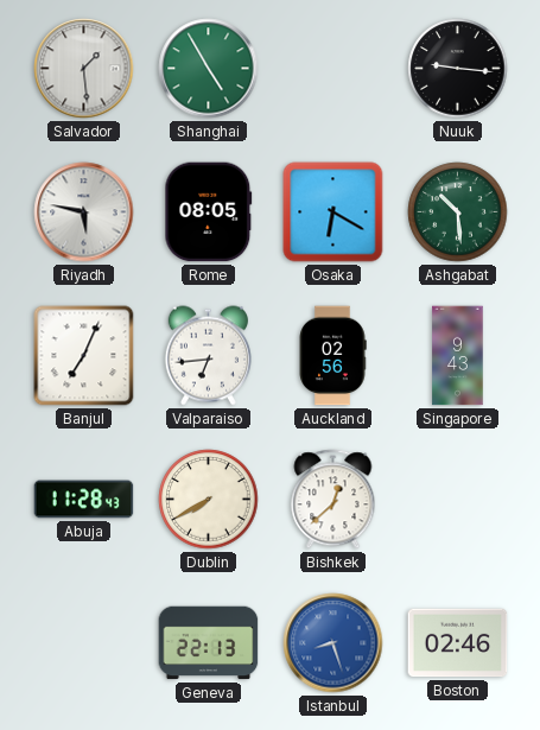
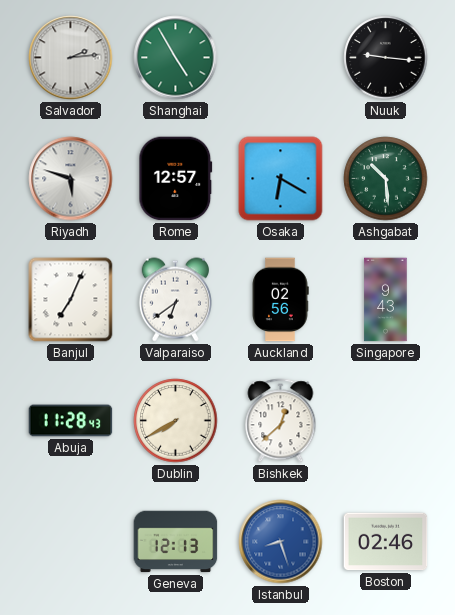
Salvador: 1:29 -> 2:14
Riyadh: 5:47 -> 5:48
Rome: 08:05 -> 12:57
Valparaiso: 6:44 -> 6:39
Geneva: 22:13 -> 12:13
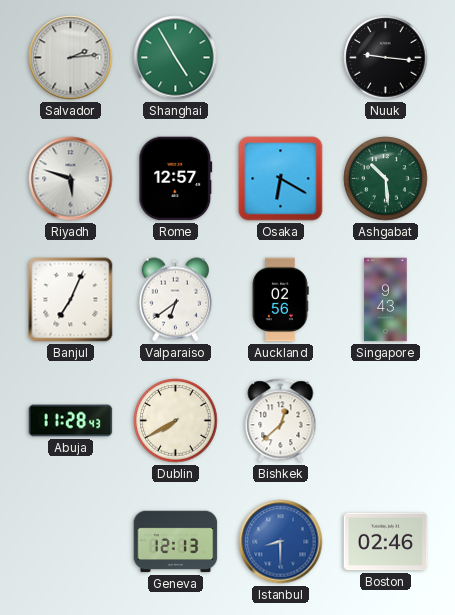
Istanbul: 8:27 -> 8:30
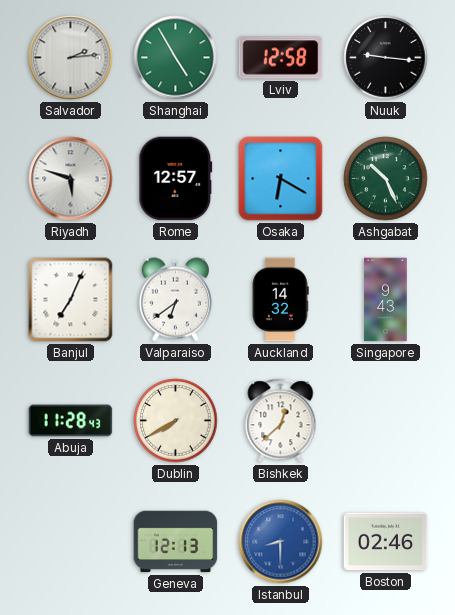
Lviv: none -> 12:58
Ashgabat: 10:29 -> 10:26
Auckland: 02:56 -> 14:32
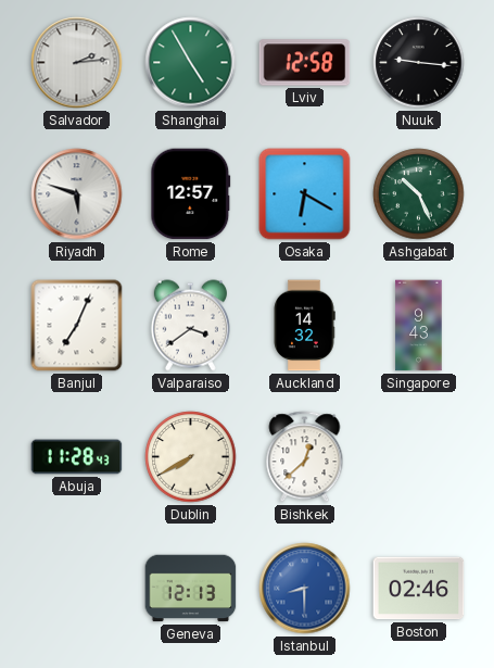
Valparaiso: 6:39 -> 3:39
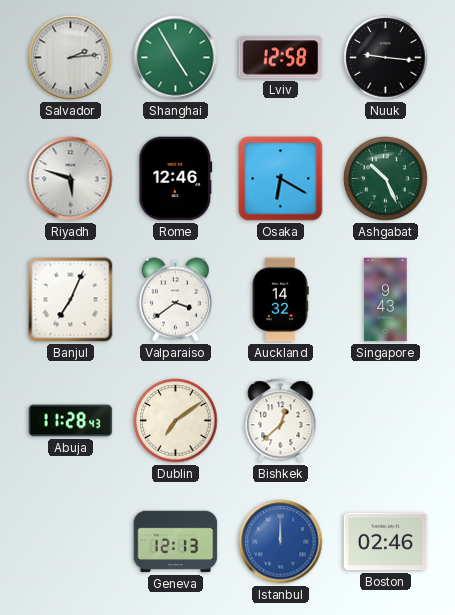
Rome: 12:57 -> 12:46
Dublin: 7:40 -> 7:09
Istanbul: 8:30 -> 12:00
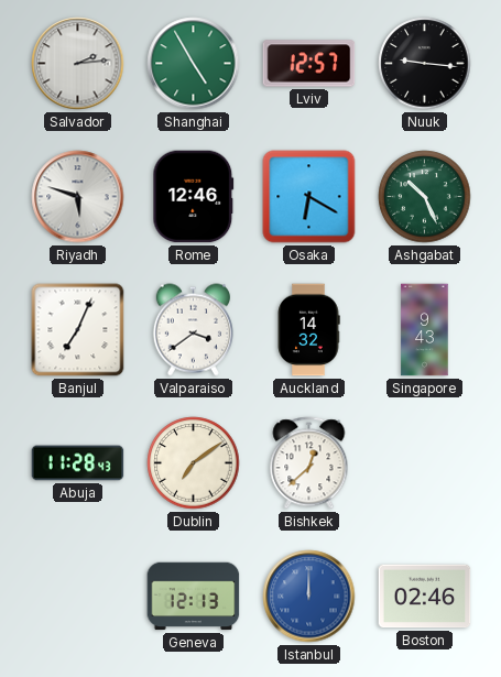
Lviv: 12:58 -> 12:57
